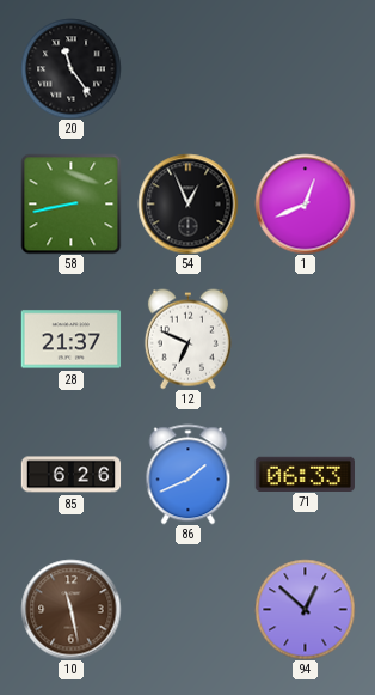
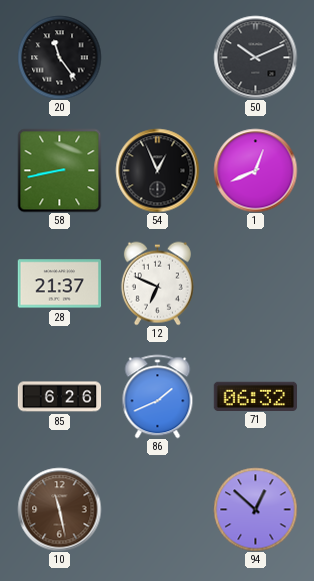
50: none -> 10:11
71: 06:33 -> 06:32
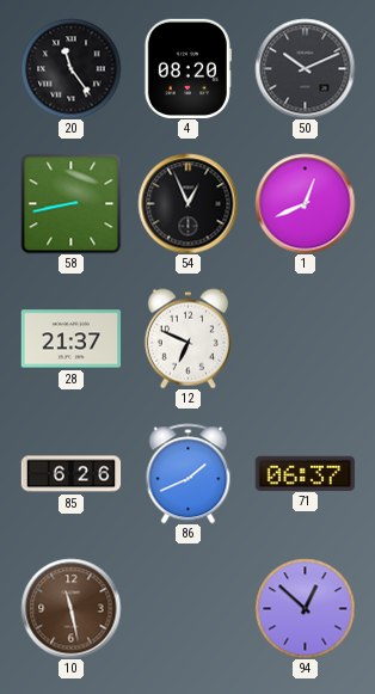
4: none -> 08:20
71: 06:32 -> 06:37
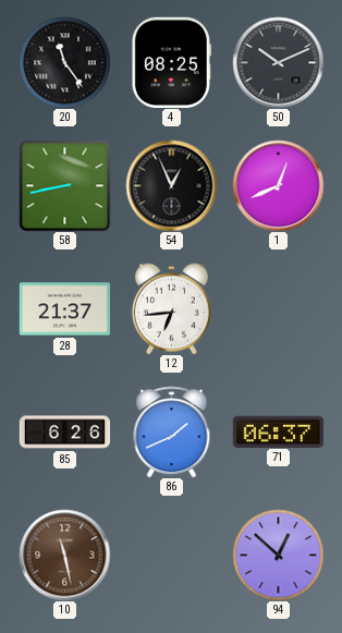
4: 08:20 -> 08:25
12: 6:49 -> 6:44
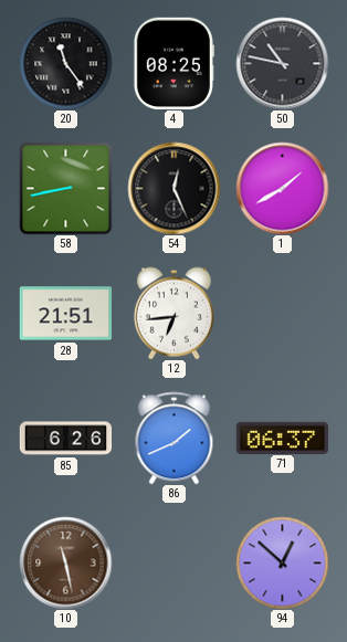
50: 10:11 -> 10:47
54: 12:56 -> 12:26
1: 12:41 -> 1:40
28: 21:37 -> 21:51
